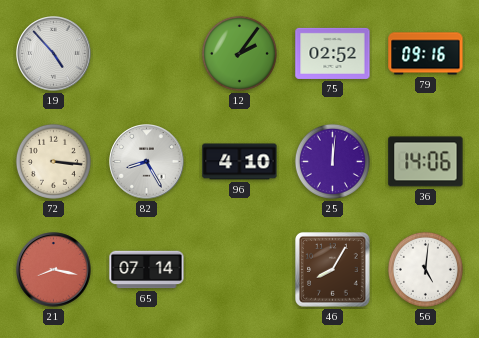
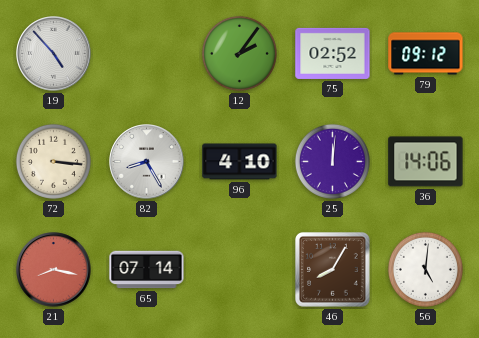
79: 09:16 -> 09:12
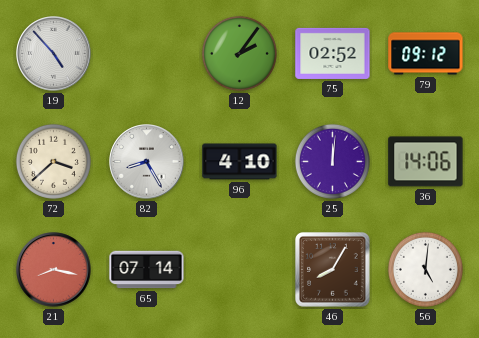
72: 3:16 -> 3:38
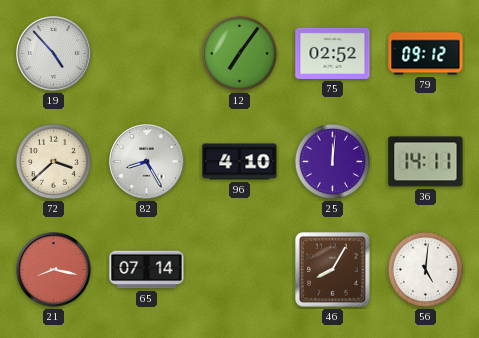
12: 2:06 -> 7:06
36: 14:06 -> 14:11
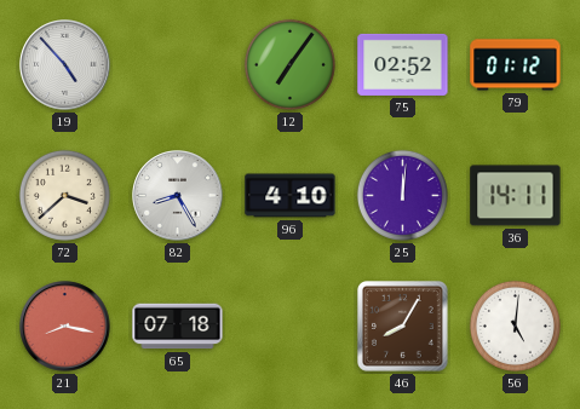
79: 09:12 -> 01:12
65: 07:14 -> 07:18
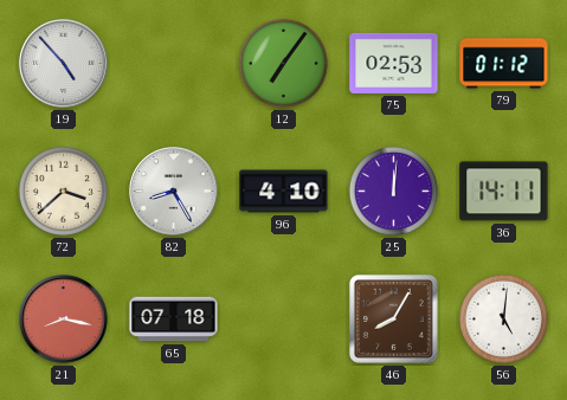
75: 02:52 -> 02:53
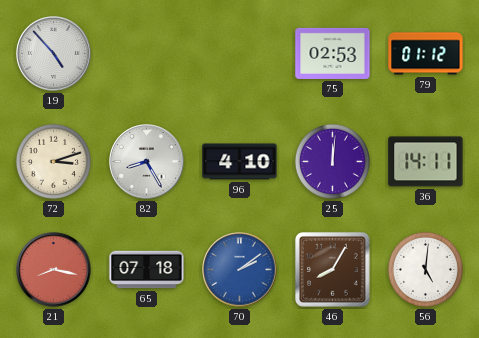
12: 7:06 -> none
72: 3:38 -> 3:12
70: none -> 2:09
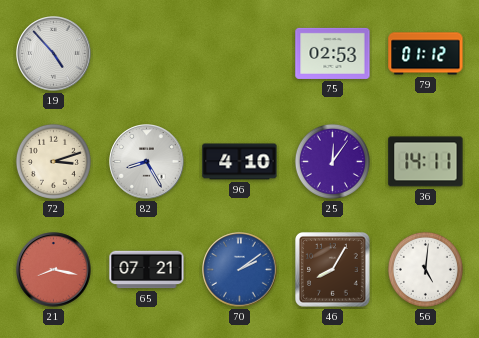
25: 12:01 -> 12:06
65: 07:18 -> 07:21
